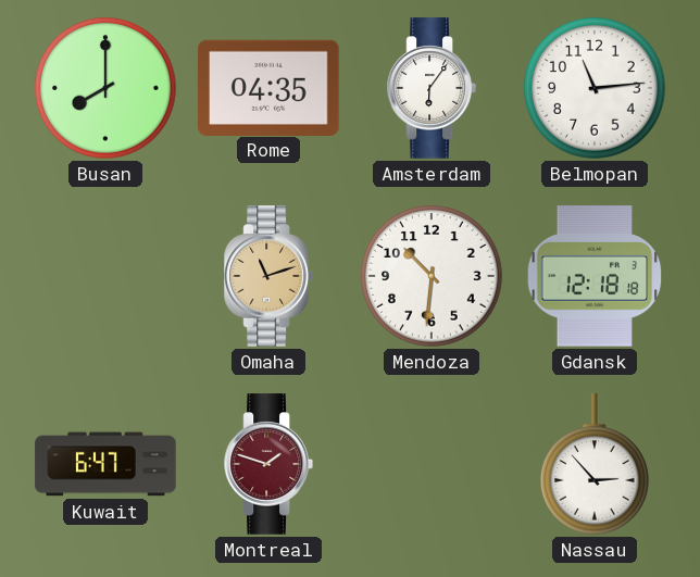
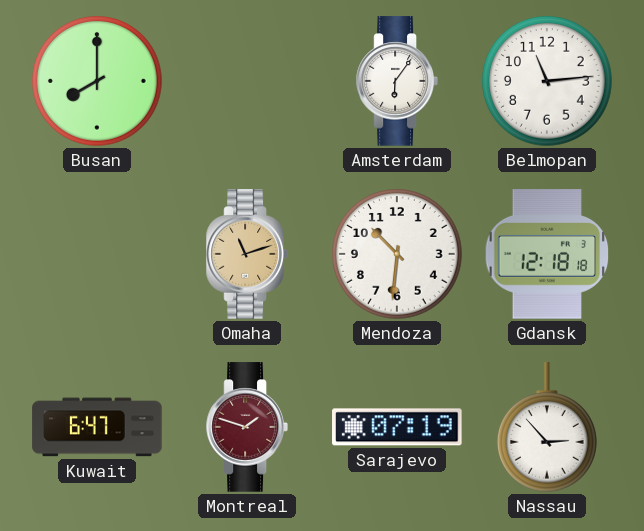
Rome: 04:35 -> none
Sarajevo: none -> 07:19
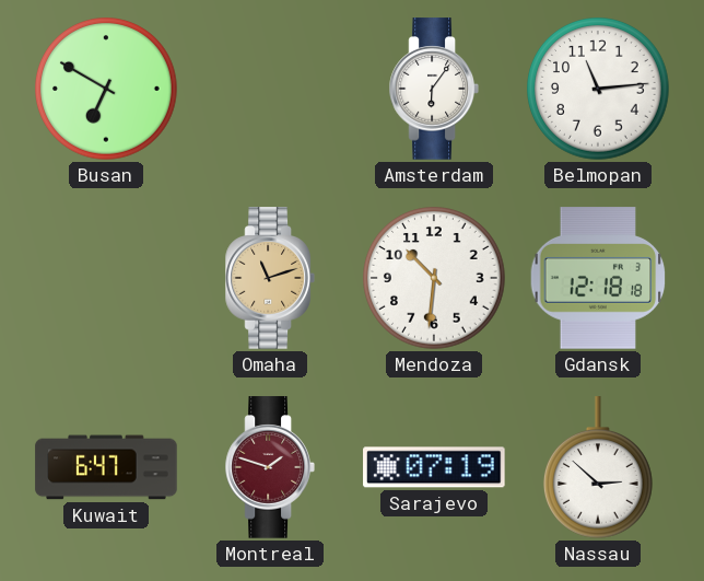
Busan: 8:00 -> 6:50
Nassau: 2:53 -> 2:52
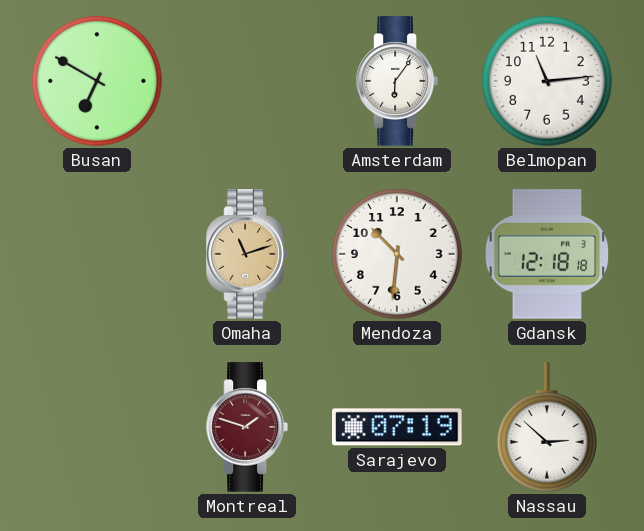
Kuwait: 6:47 -> none
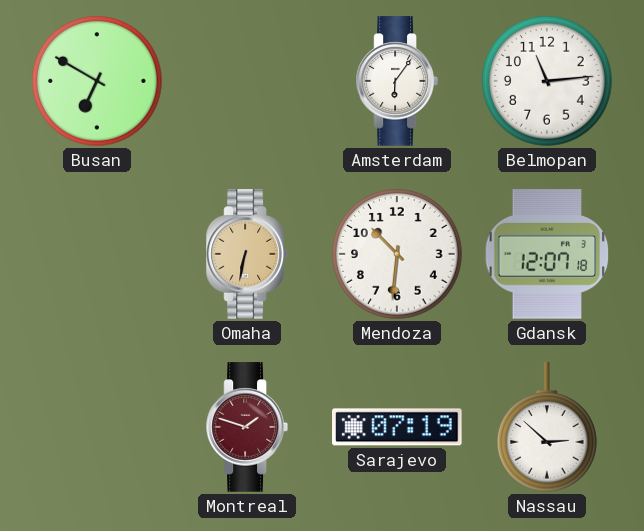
Omaha: 11:12 -> 6:32
Gdansk: 12:18 -> 12:07
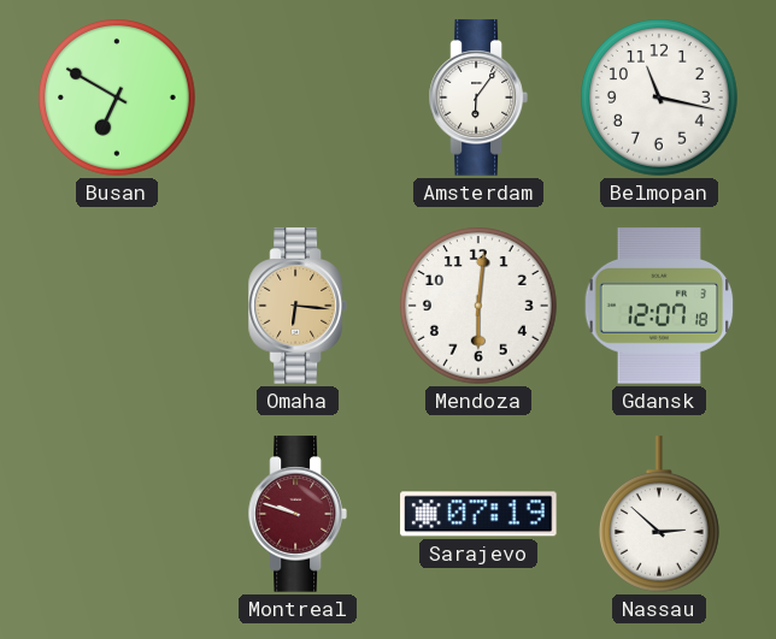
Belmopan: 11:14 -> 11:17
Omaha: 6:32 -> 6:16
Mendoza: 10:31 -> 6:01
Montreal: 1:48 -> 9:48
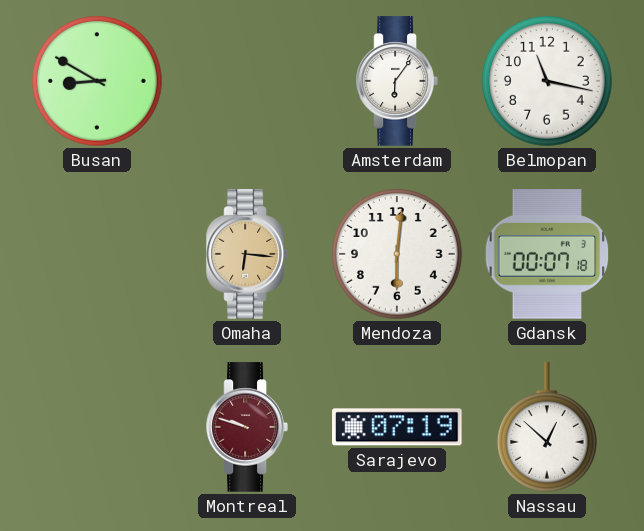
Busan: 6:50 -> 8:50
Gdansk: 12:07 -> 00:07
Nassau: 2:52 -> 12:52
